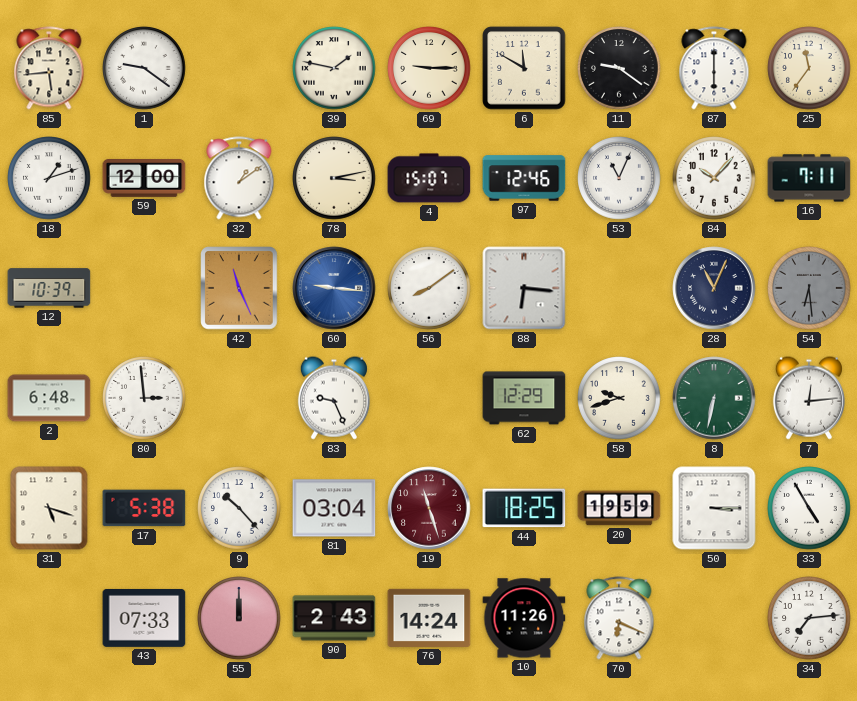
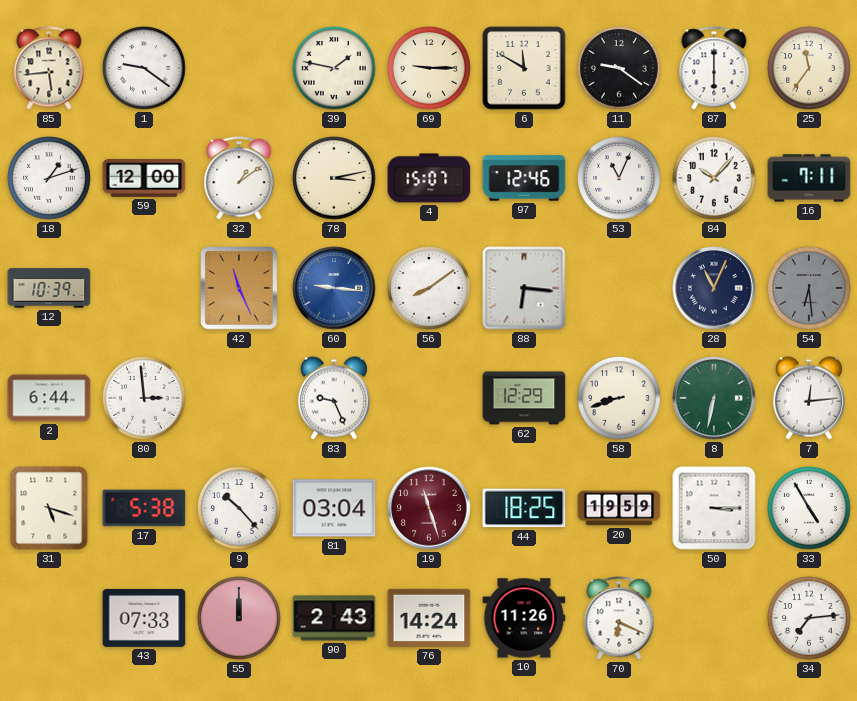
2: 6:48 -> 6:44
58: 9:42 -> 8:42
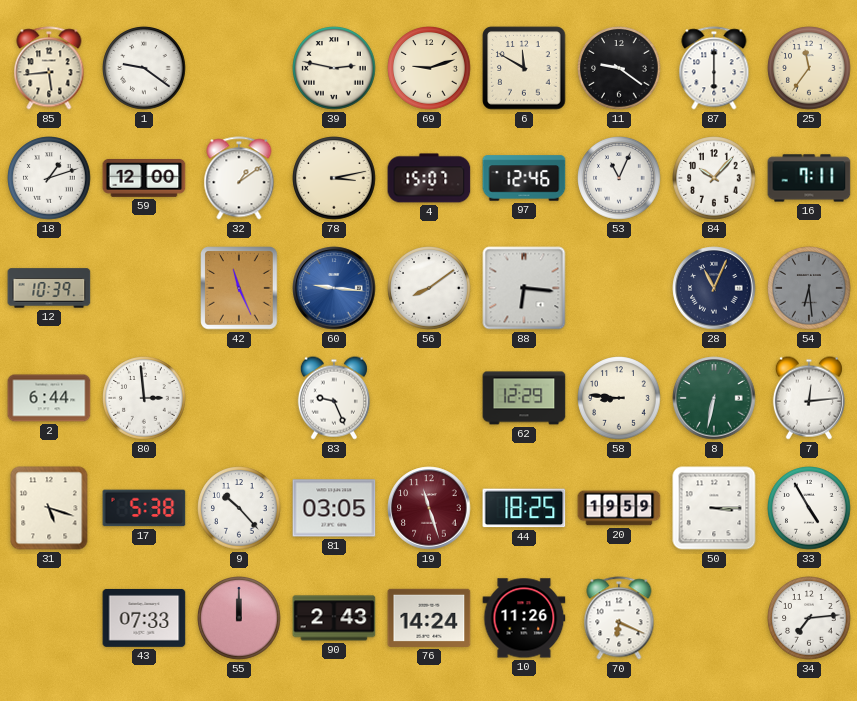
39: 1:47 -> 2:47
69: 9:15 -> 9:12
58: 8:42 -> 8:46
81: 03:04 -> 03:05
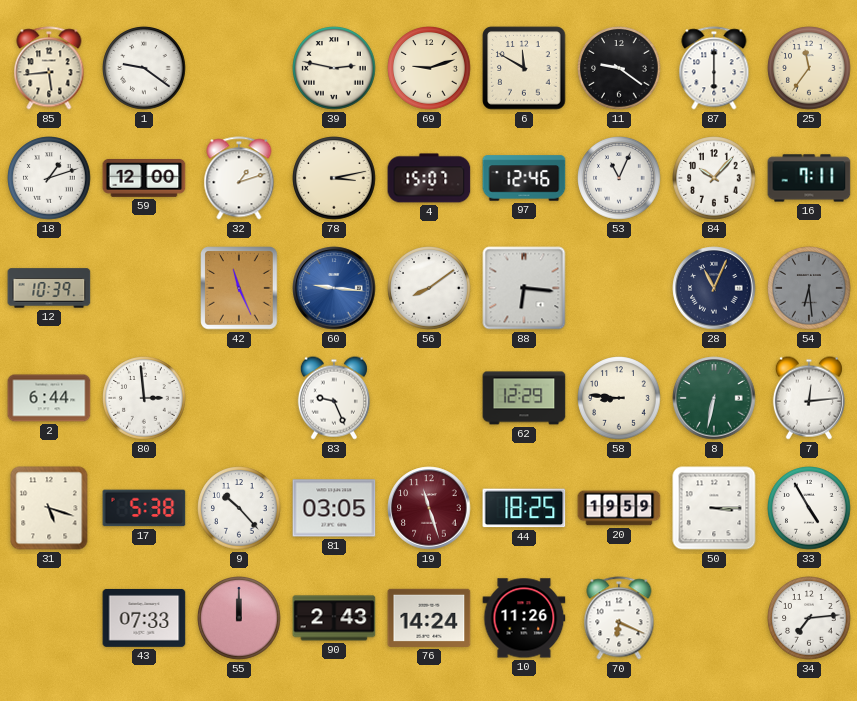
32: 1:09 -> 1:12
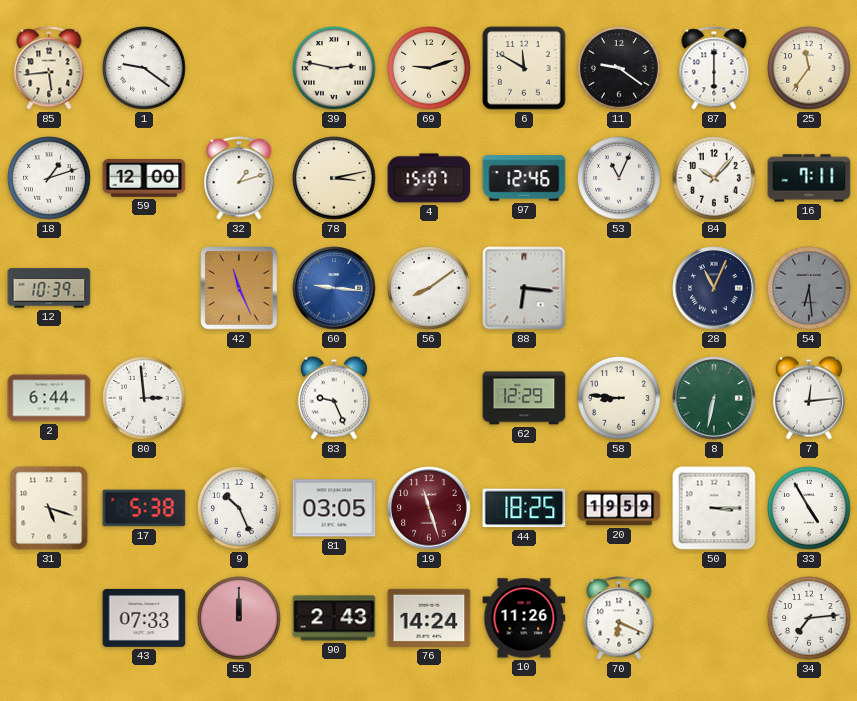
9: 10:23 -> 10:26
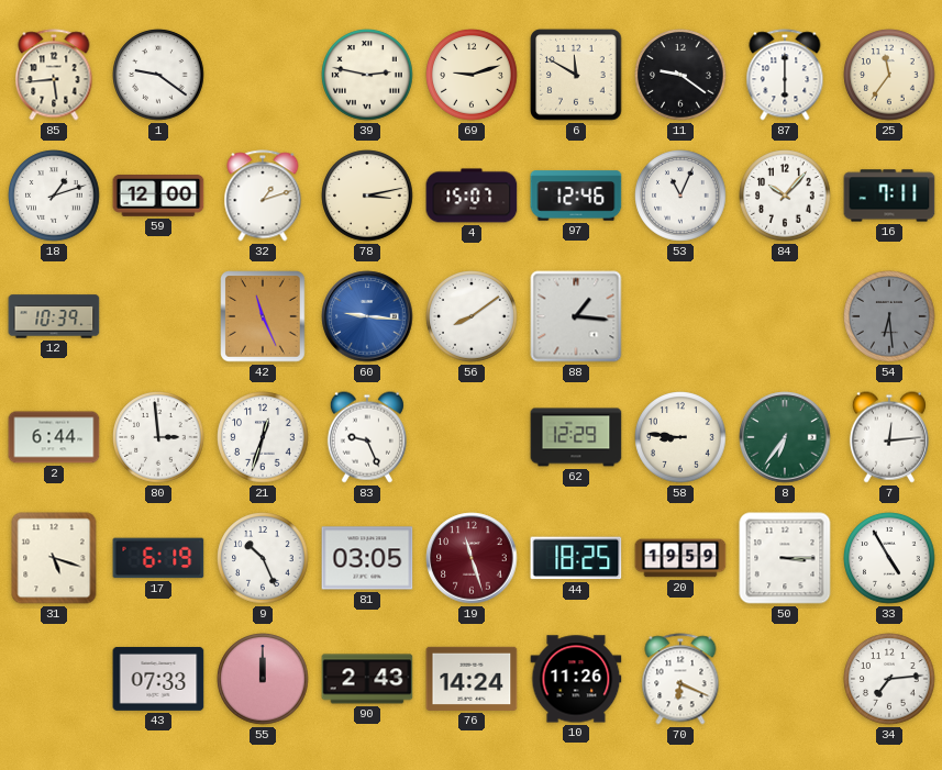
88: 6:16 -> 1:16
28: 11:04 -> none
21: none -> 12:33
8: 6:32 -> 6:36
17: 5:38 -> 6:19
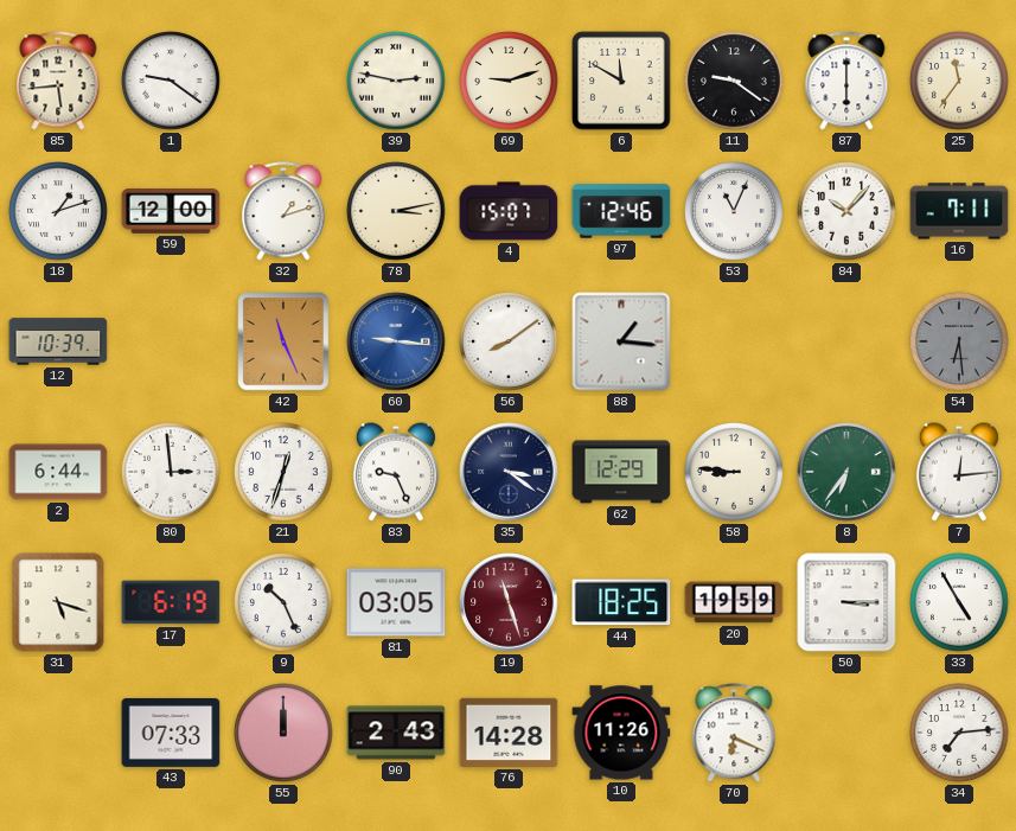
35: none -> 3:21
76: 14:24 -> 14:28
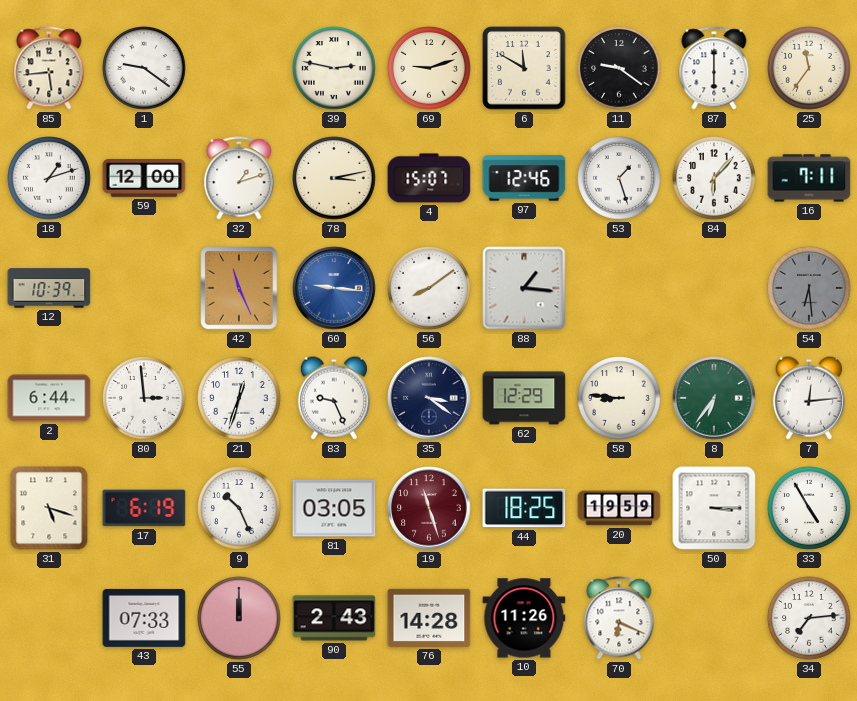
53: 11:04 -> 1:27
84: 10:07 -> 6:07
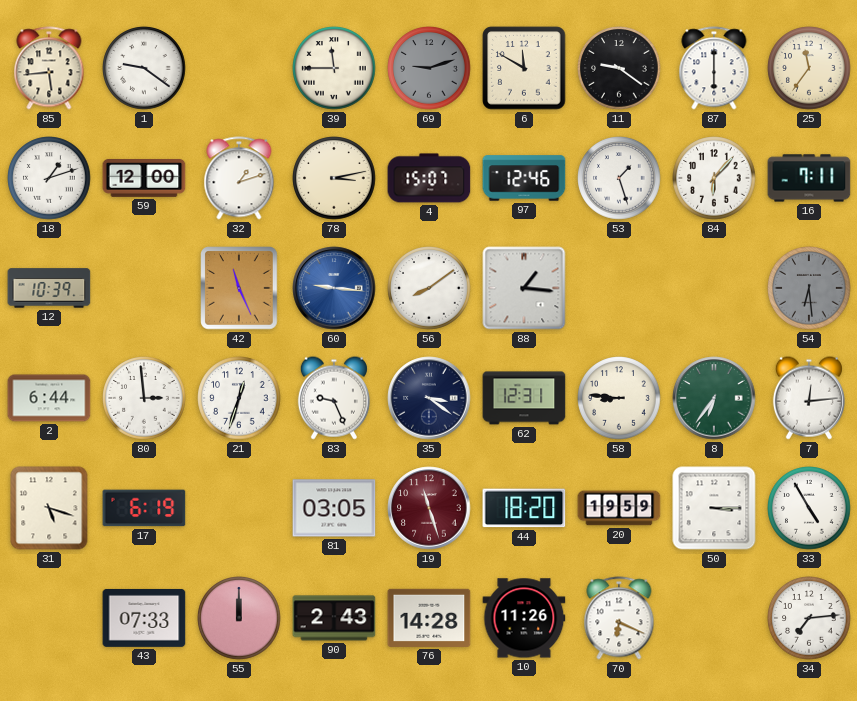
39: 2:47 -> 11:45
69 dial: cream -> grey
62: 12:29 -> 12:31
9: 10:26 -> none
44: 18:25 -> 18:20
